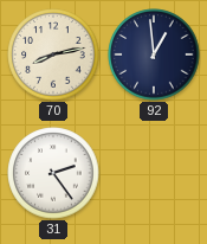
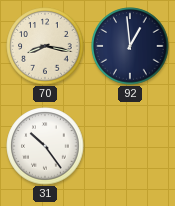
70: 8:13 -> 8:17
31: 2:24 -> 10:24
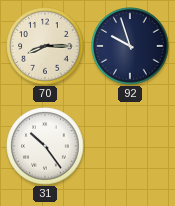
70: 8:17 -> 8:15
92: 12:59 -> 9:57
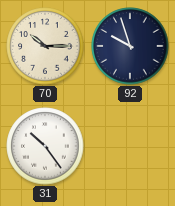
70: 8:15 -> 10:15
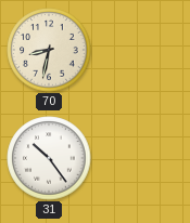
70: 10:15 -> 8:32
92: 9:57 -> none
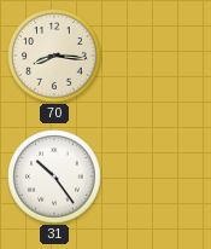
70: 8:32 -> 8:16
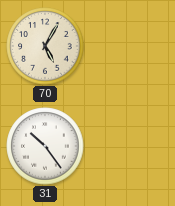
70: 8:16 -> 5:05
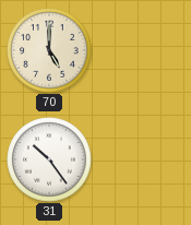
70: 5:05 -> 5:00
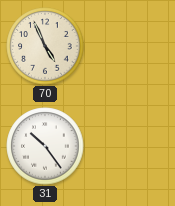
70: 5:00 -> 4:56
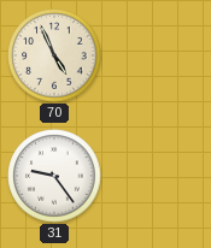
31: 10:24 -> 9:24
